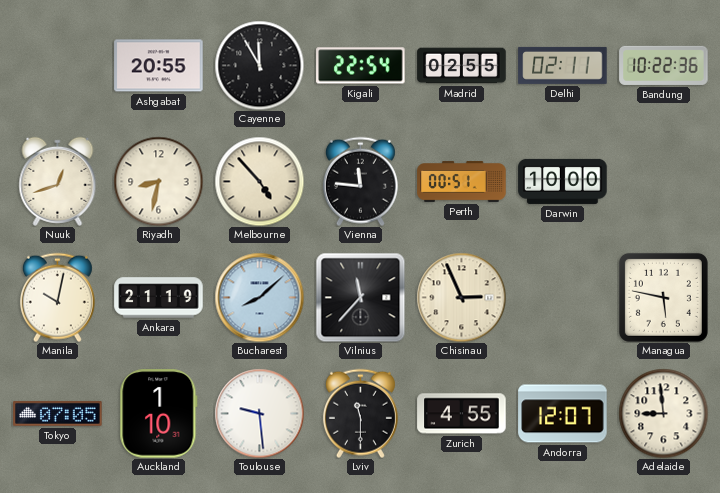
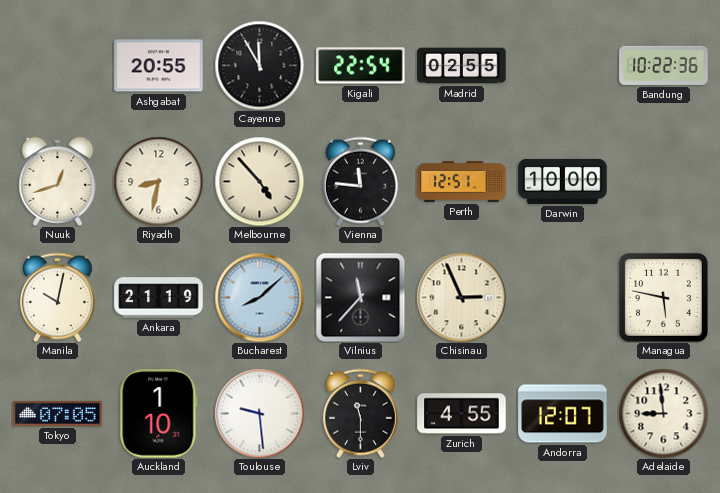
Delhi: 02:11 -> none
Perth: 00:51 -> 12:51
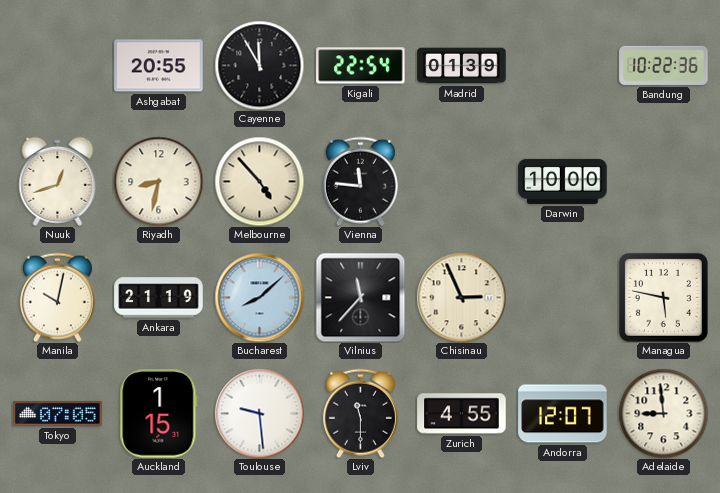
Madrid: 02:55 -> 01:39
Perth: 12:51 -> none
Auckland: 1:10 -> 1:15
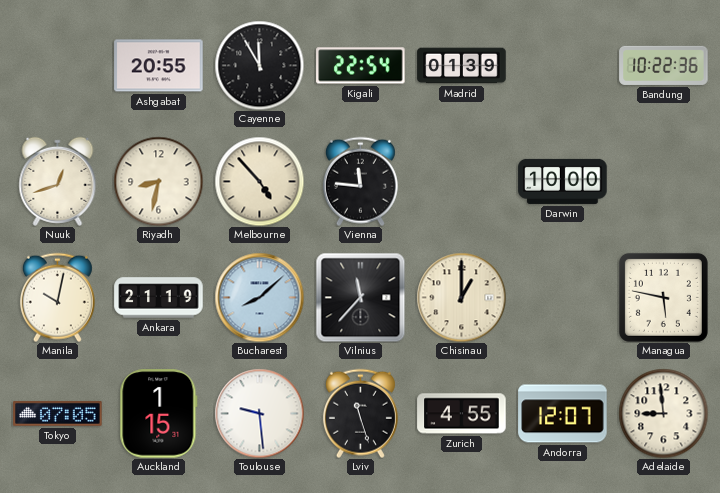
Chisinau: 2:56 -> 1:00
Lviv: 11:30 -> 11:27
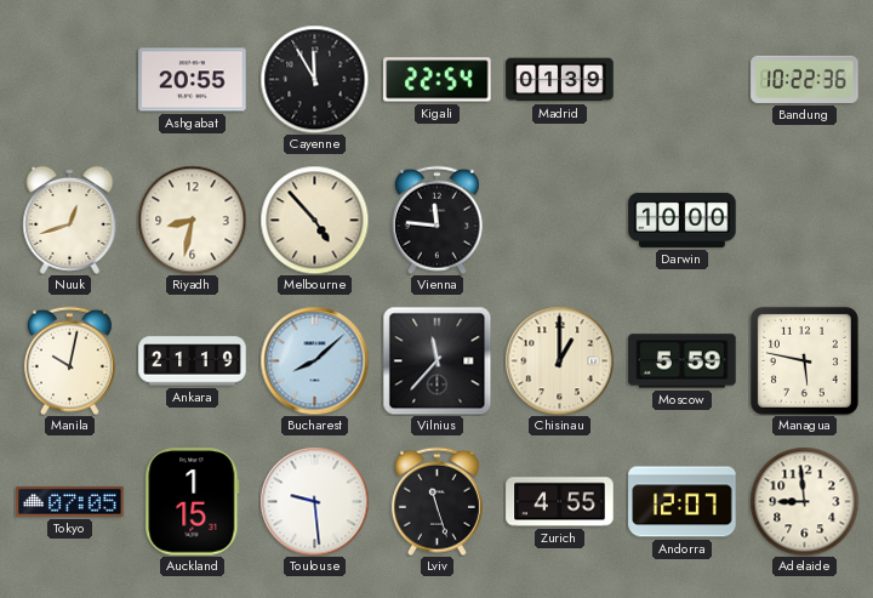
Moscow: none -> 5:59
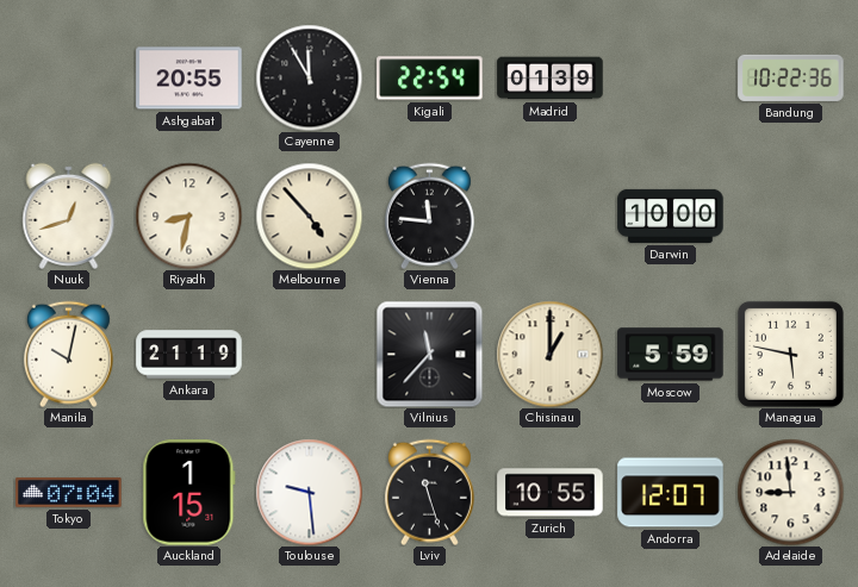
Bucharest: 8:08 -> none
Tokyo: 07:05 -> 07:04
Zurich: 4:55 -> 10:55
